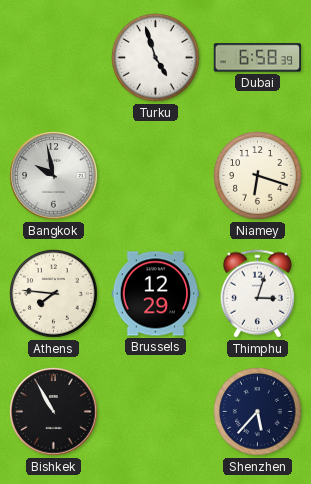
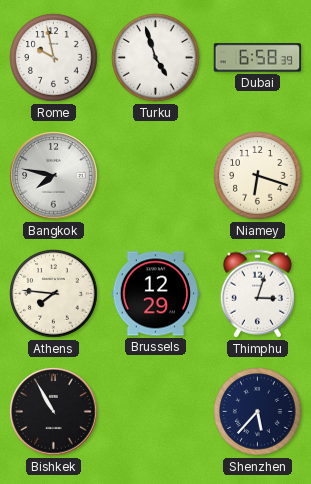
Rome: none -> 9:58
Bangkok: 9:58 -> 7:47
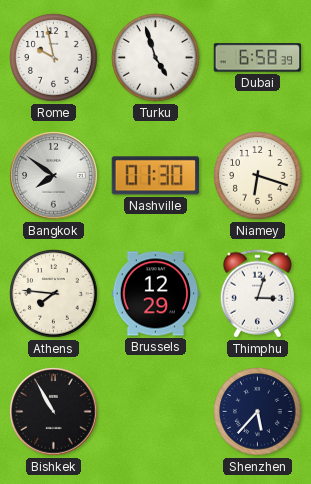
Bangkok: 7:47 -> 7:51
Nashville: none -> 01:30
